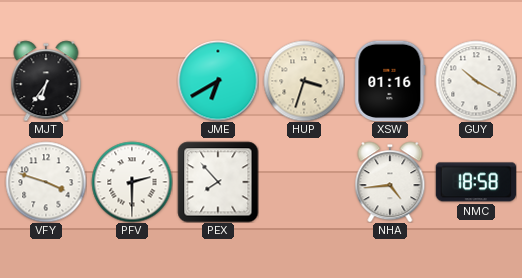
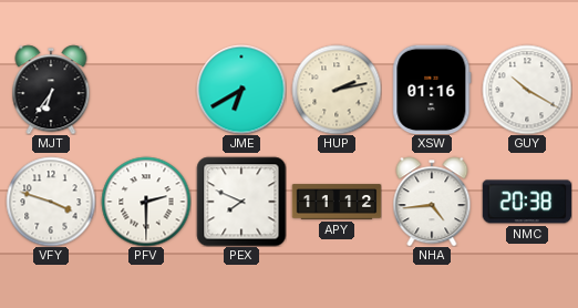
HUP: 3:33 -> 2:13
PEX: 7:53 -> 7:49
APY: none -> 11:12
NMC: 18:58 -> 20:38
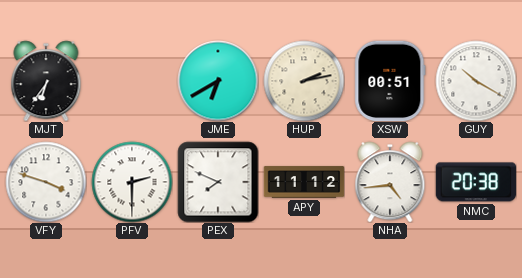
XSW: 01:16 -> 00:51
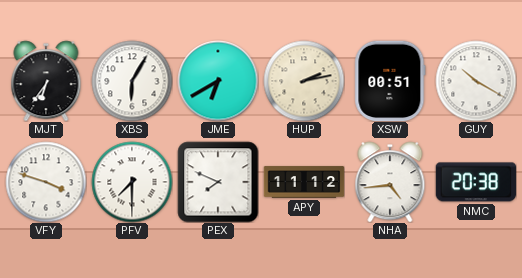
XBS: none -> 6:05
PFV: 2:30 -> 7:30
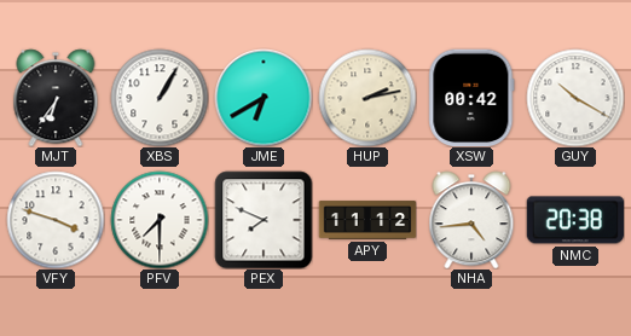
XBS: 6:05 -> 1:05
XSW: 00:51 -> 00:42
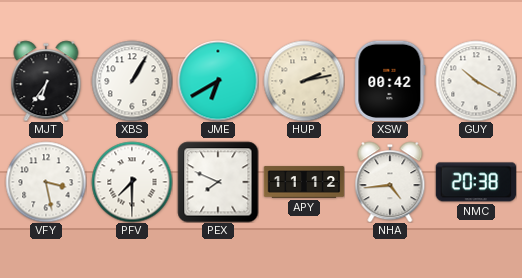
VFY: 3:48 -> 3:28
